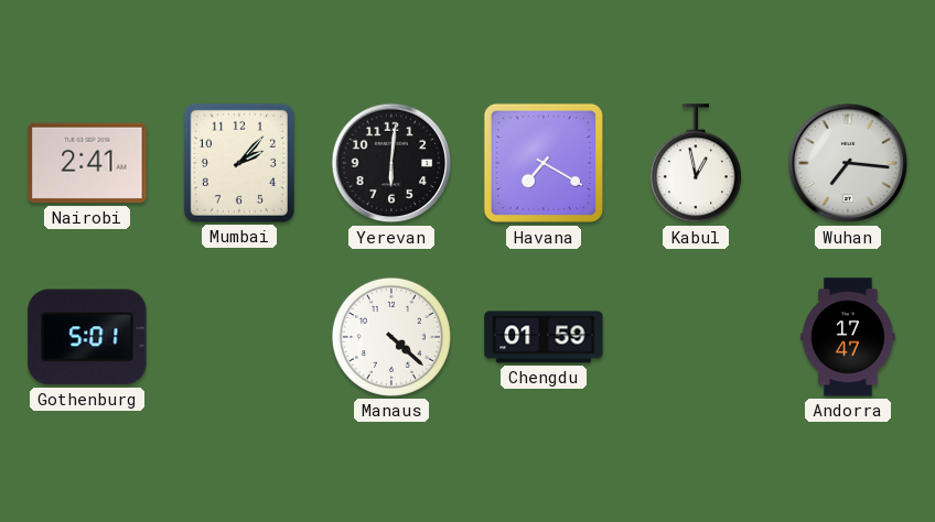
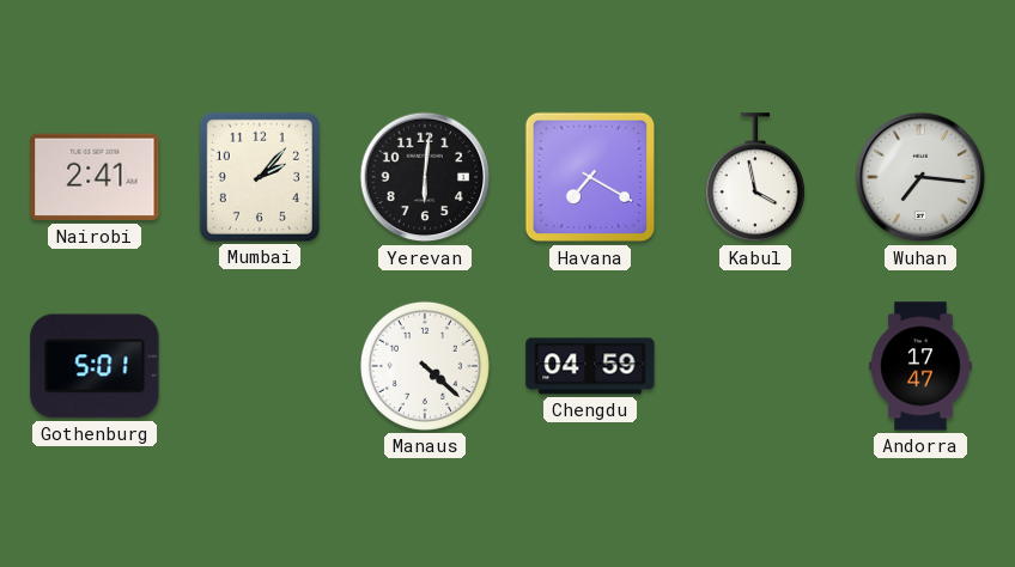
Kabul: 12:58 -> 3:58
Chengdu: 01:59 -> 04:59
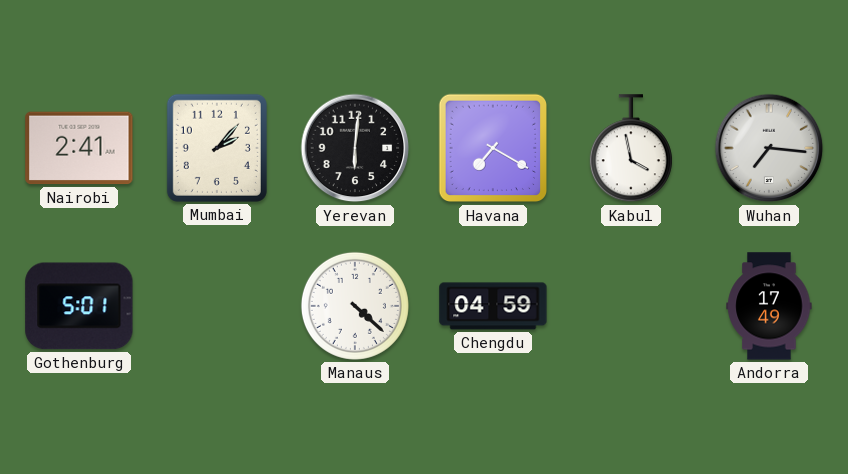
Andorra: 17:47 -> 17:49
